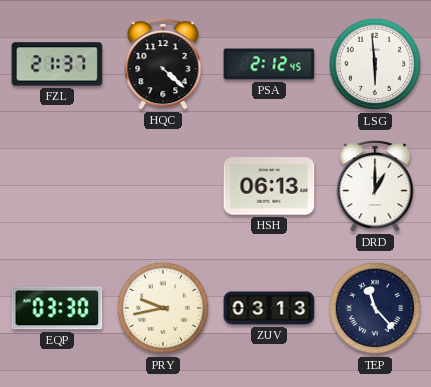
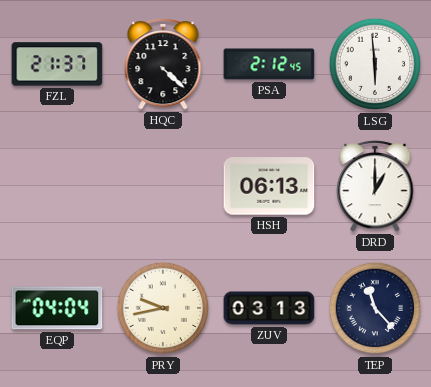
EQP: 03:30 -> 04:04
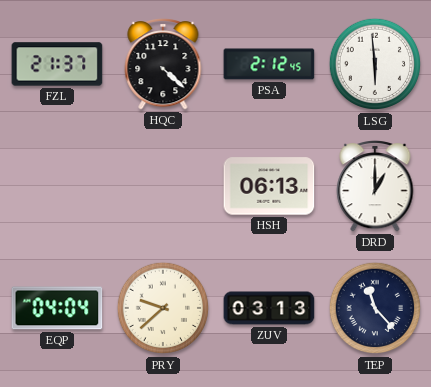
PRY: 9:43 -> 9:38
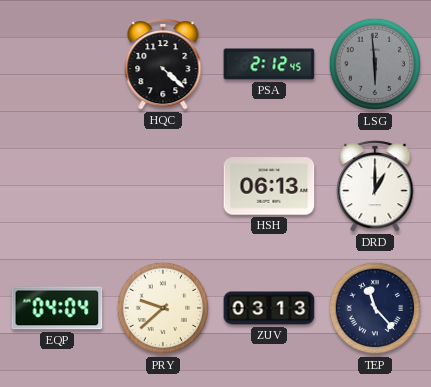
FZL: 21:37 -> none
LSG dial: white -> grey
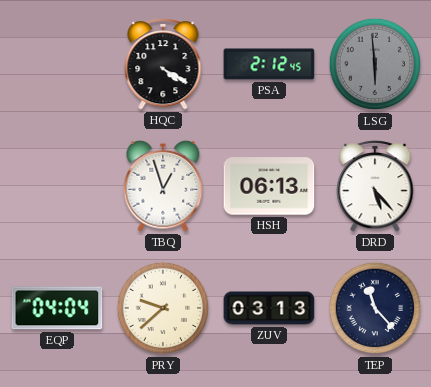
HQC: 4:22 -> 4:20
TBQ: none -> 12:57
DRD: 1:00 -> 5:23
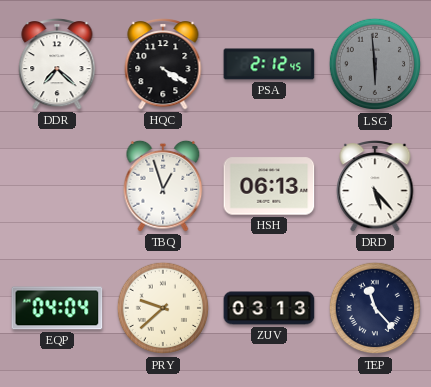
DDR: none -> 7:22
